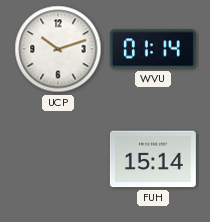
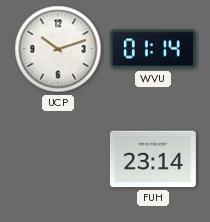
FUH: 15:14 -> 23:14
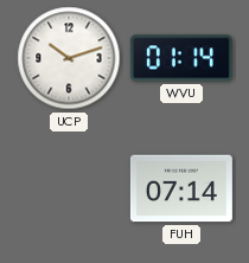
FUH: 23:14 -> 07:14
